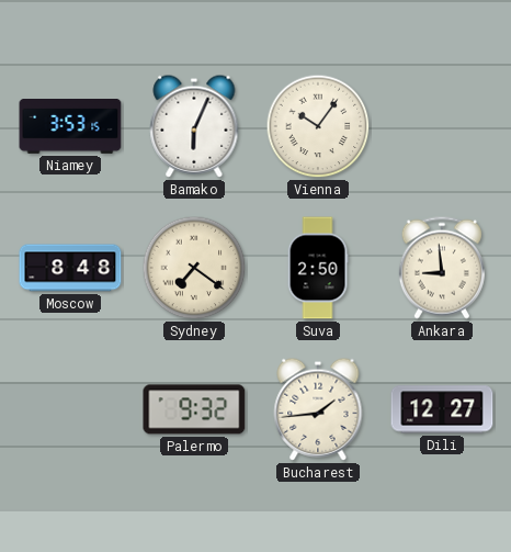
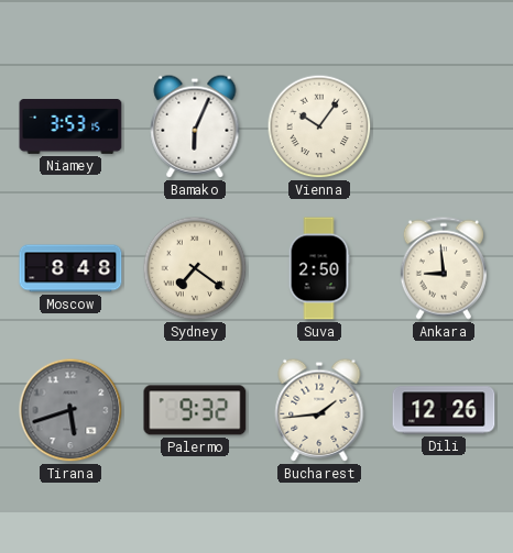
Tirana: none -> 5:42
Dili: 12:27 -> 12:26
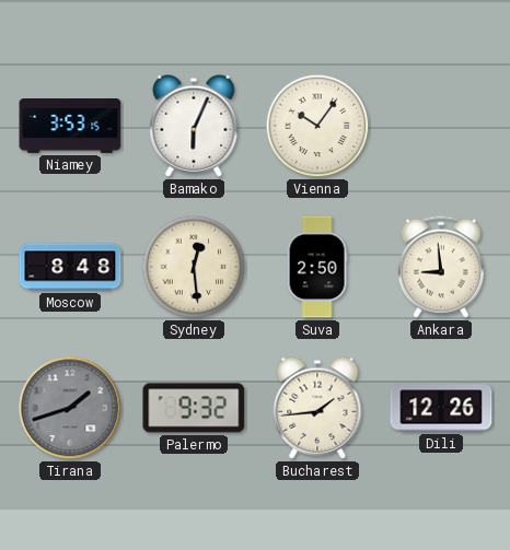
Sydney: 7:21 -> 12:29
Tirana: 5:42 -> 1:42
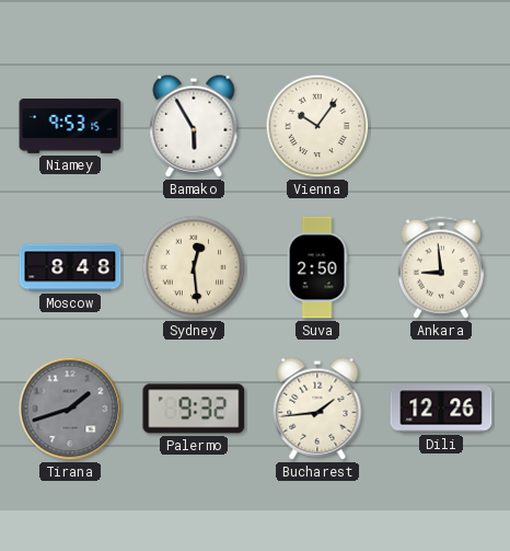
Niamey: 3:53 -> 9:53
Bamako: 6:04 -> 5:55
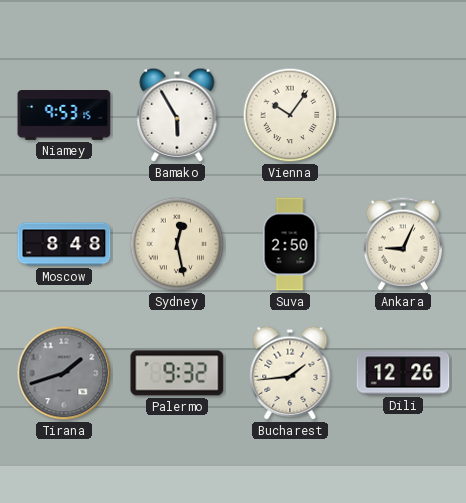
Sydney: 12:29 -> 12:28
Ankara: 8:59 -> 9:04
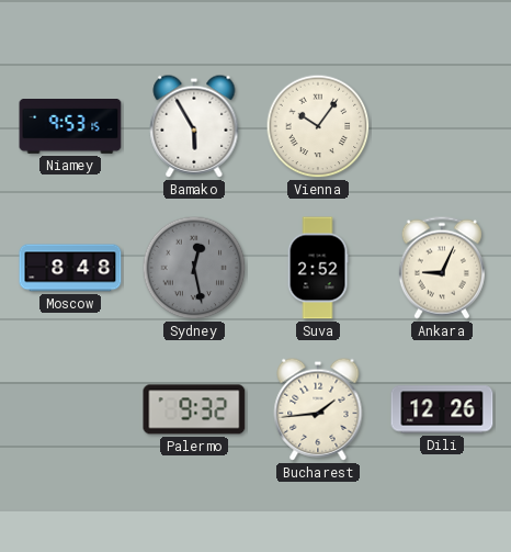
Sydney dial: cream -> grey
Suva: 2:50 -> 2:52
Tirana: 1:42 -> none
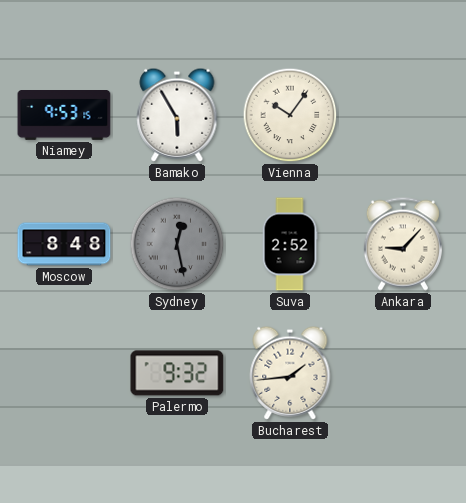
Ankara: 9:04 -> 9:07
Dili: 12:26 -> none
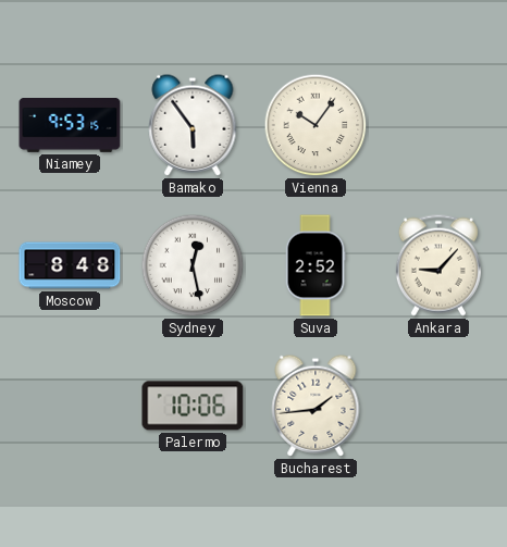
Bamako: 5:55 -> 5:54
Sydney dial: grey -> white
Palermo: 9:32 -> 10:06
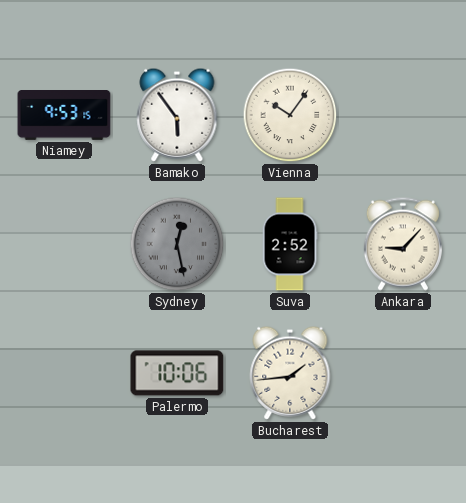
Moscow: 8:48 -> none
Sydney dial: white -> grey
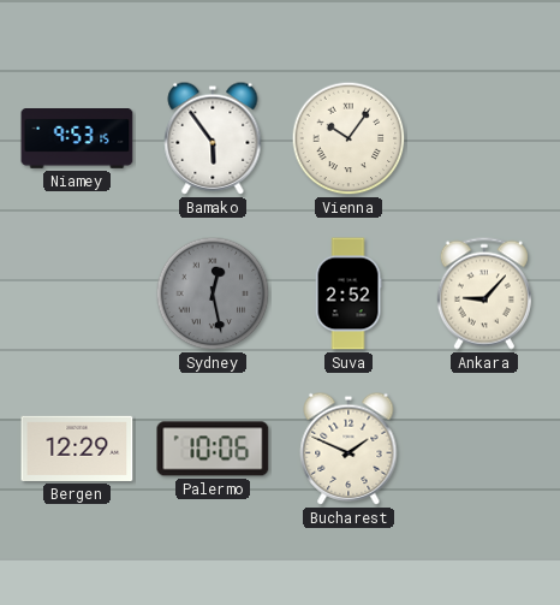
Bergen: none -> 12:29
Bucharest: 1:44 -> 1:49
